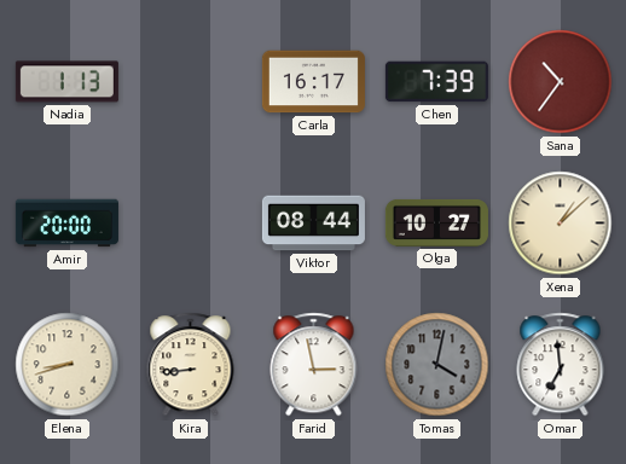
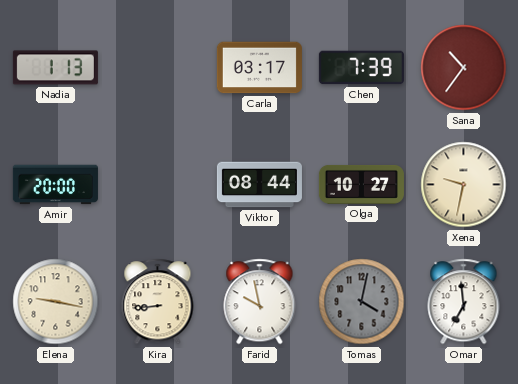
Carla: 16:17 -> 03:17
Xena: 1:08 -> 9:32
Elena: 8:42 -> 9:17
Farid: 2:58 -> 9:58
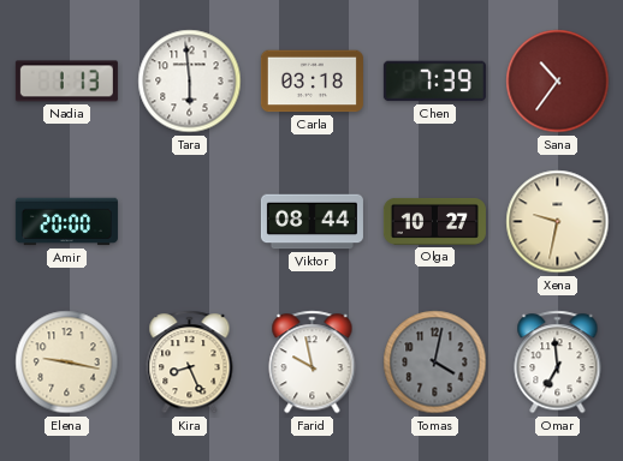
Tara: none -> 5:59
Carla: 03:17 -> 03:18
Kira: 8:44 -> 8:26
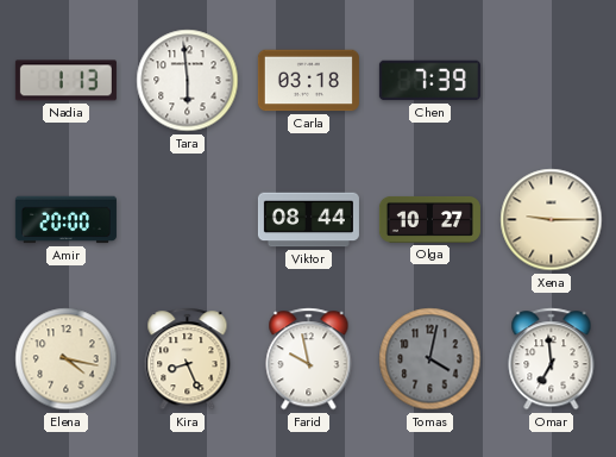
Sana: 10:36 -> none
Xena: 9:32 -> 9:15
Elena: 9:17 -> 4:17
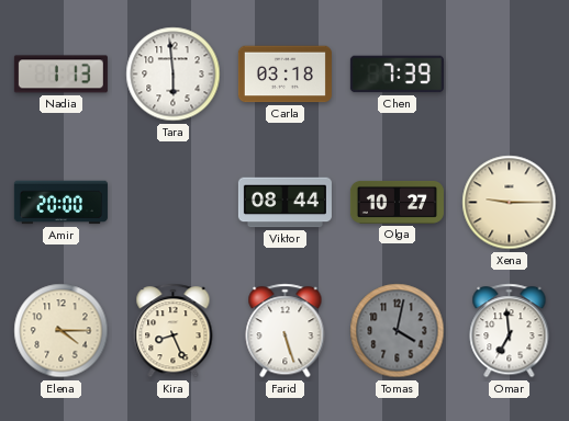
Elena: 4:17 -> 4:15
Farid: 9:58 -> 5:27
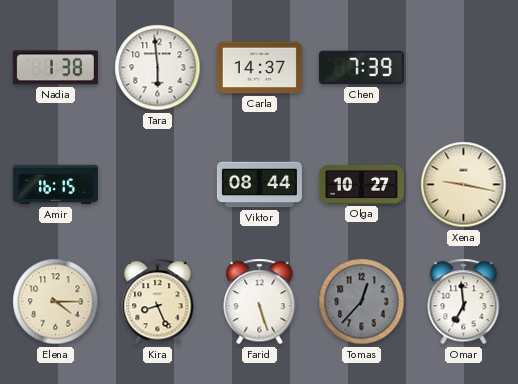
Nadia: 1:13 -> 1:38
Carla: 03:18 -> 14:37
Amir: 20:00 -> 16:15
Xena: 9:15 -> 9:17
Tomas: 4:02 -> 12:37
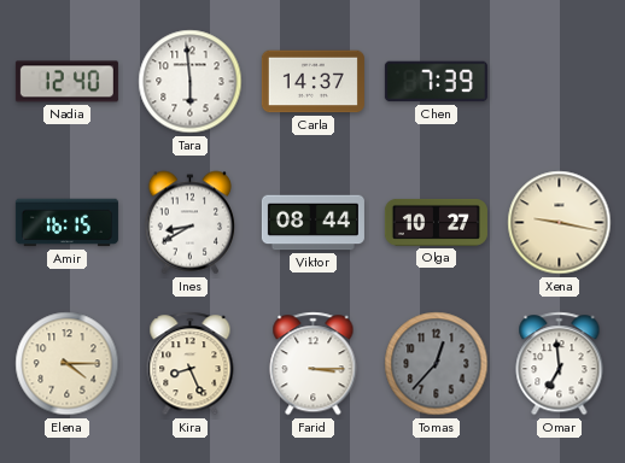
Nadia: 1:38 -> 12:40
Ines: none -> 8:40
Farid: 5:27 -> 3:15
